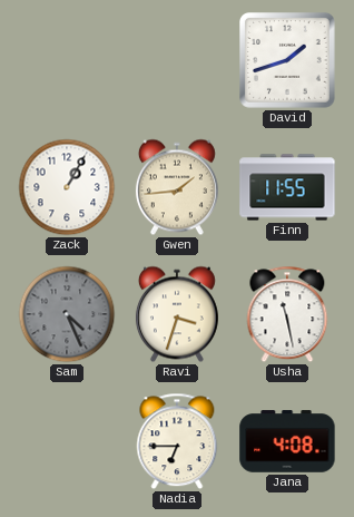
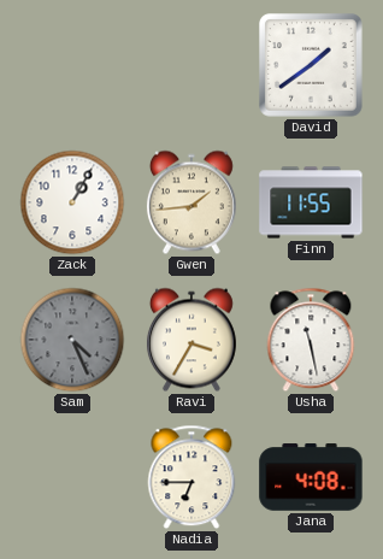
David: 1:42 -> 1:39
Ravi: 3:33 -> 3:35
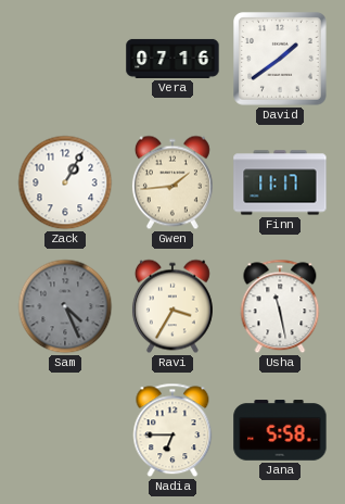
Vera: none -> 07:16
Finn: 11:55 -> 11:17
Jana: 4:08 -> 5:58
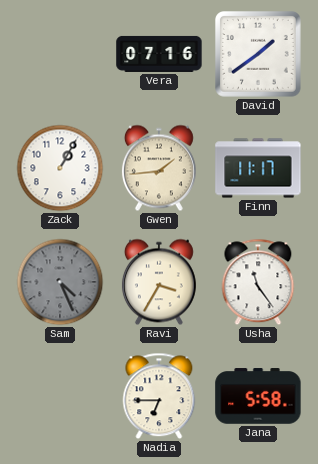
Usha: 11:28 -> 11:24
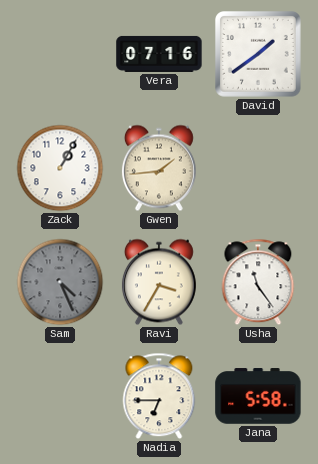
Finn: 11:17 -> none
